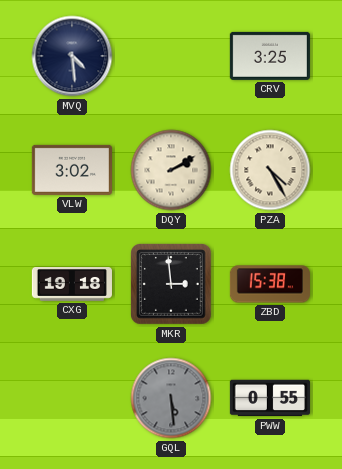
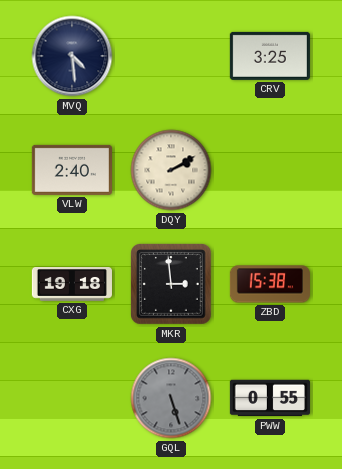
VLW: 3:02 -> 2:40
PZA: 4:25 -> none
GQL: 5:29 -> 5:27
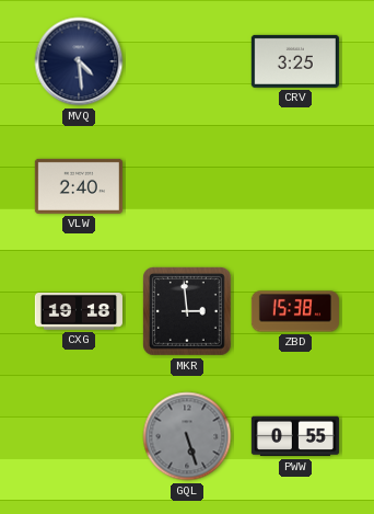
DQY: 2:10 -> none
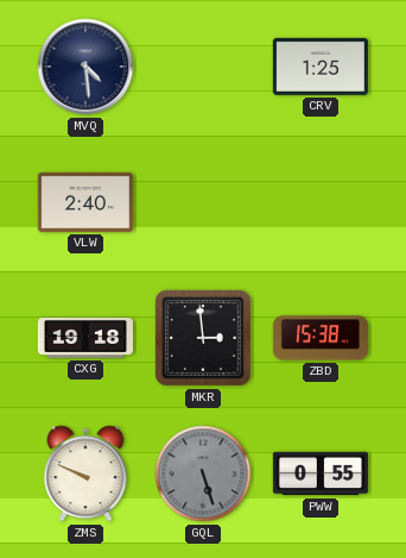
CRV: 3:25 -> 1:25
ZMS: none -> 9:49
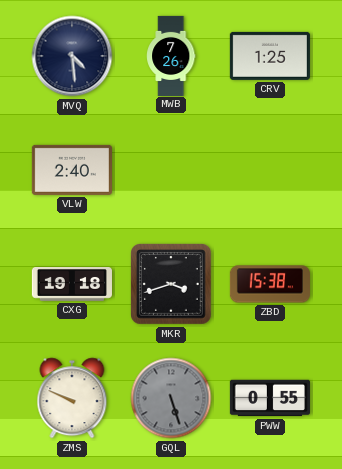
MWB: none -> 7:26
MKR: 2:59 -> 3:42
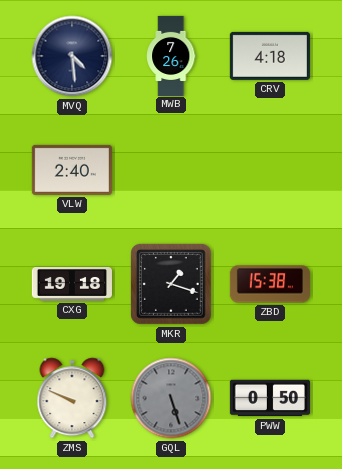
CRV: 1:25 -> 4:18
MKR: 3:42 -> 1:18
PWW: 0:55 -> 0:50
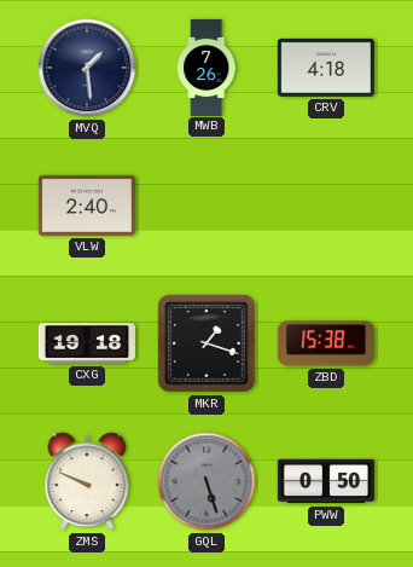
MVQ: 4:29 -> 1:29
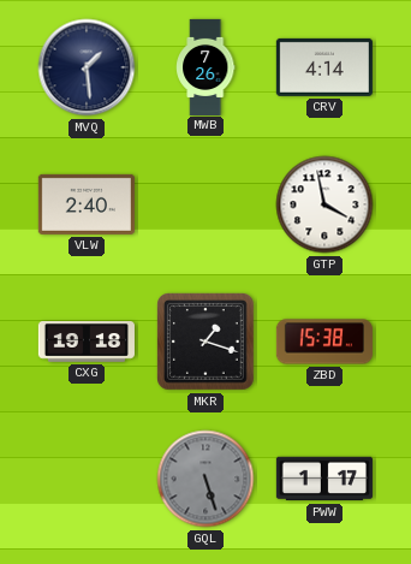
CRV: 4:18 -> 4:14
GTP: none -> 3:58
ZMS: 9:49 -> none
PWW: 0:50 -> 1:17
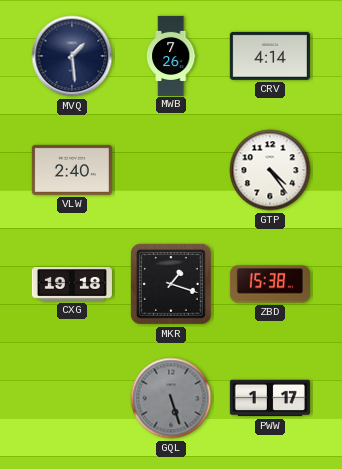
GTP: 3:58 -> 4:24
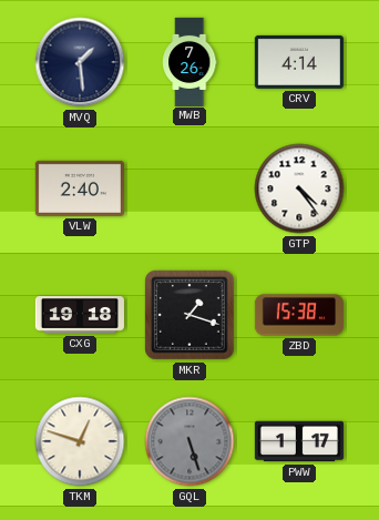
TKM: none -> 12:48
